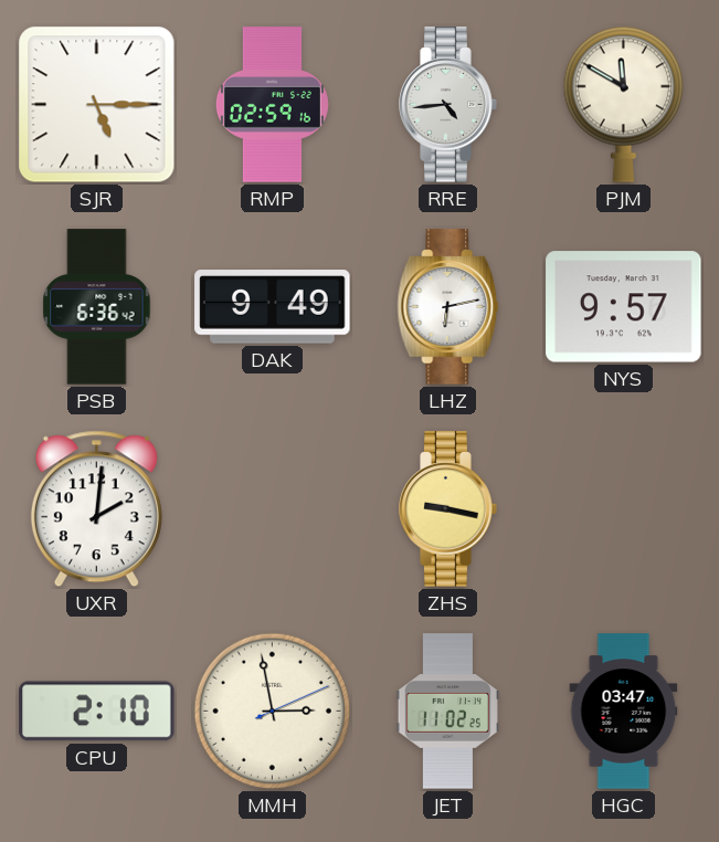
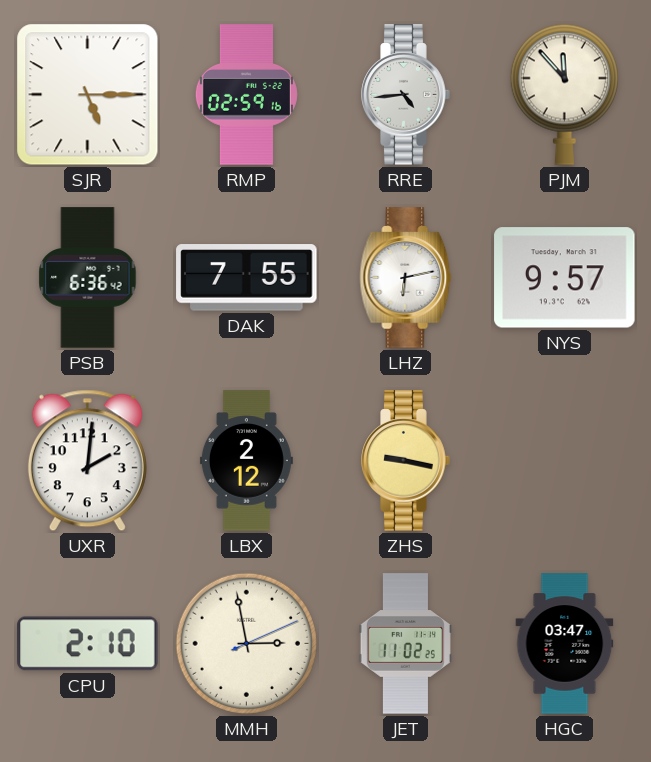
PJM: 11:50 -> 11:53
DAK: 9:49 -> 7:55
LBX: none -> 2:12
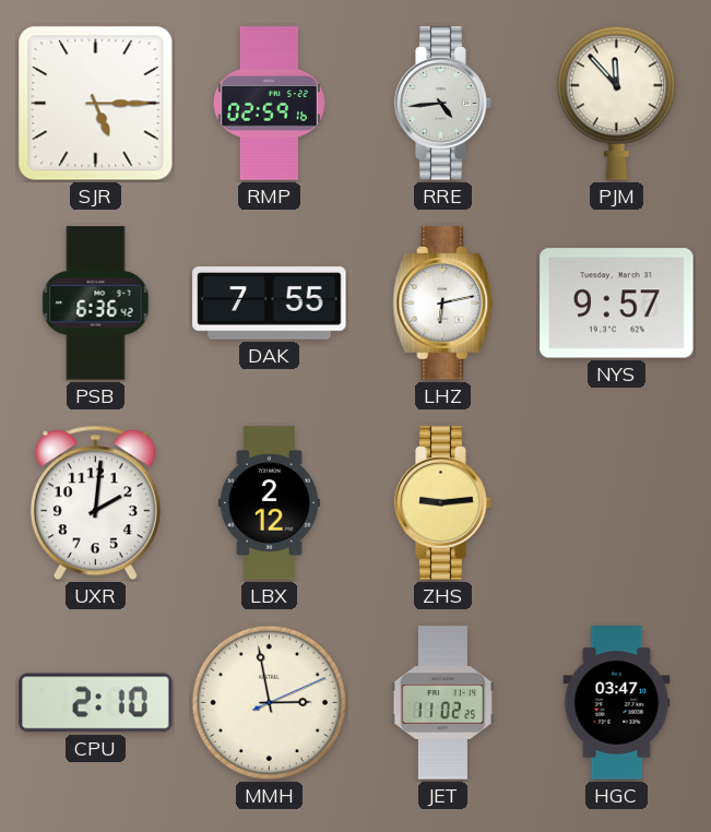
ZHS: 9:17 -> 9:14
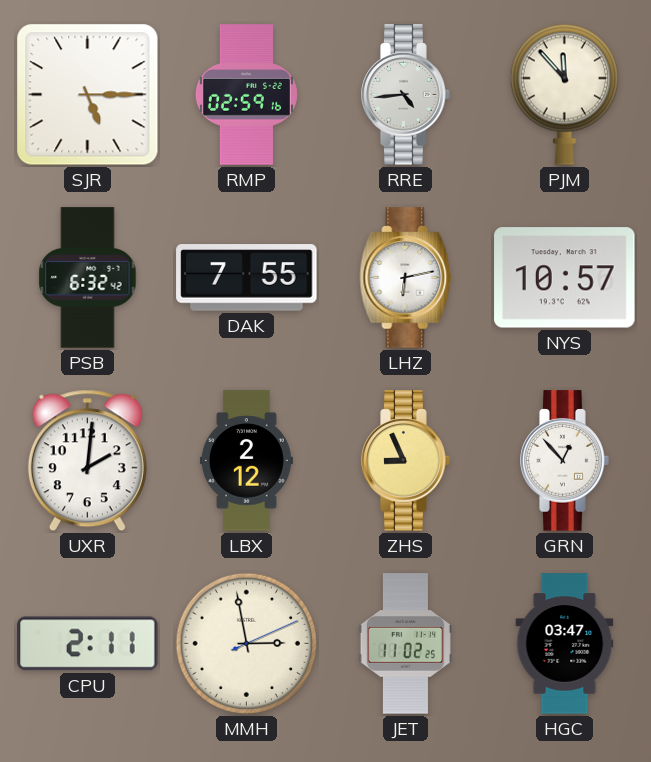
PSB: 6:36 -> 6:32
NYS: 9:57 -> 10:57
ZHS: 9:14 -> 8:56
GRN: none -> 12:53
CPU: 2:10 -> 2:11
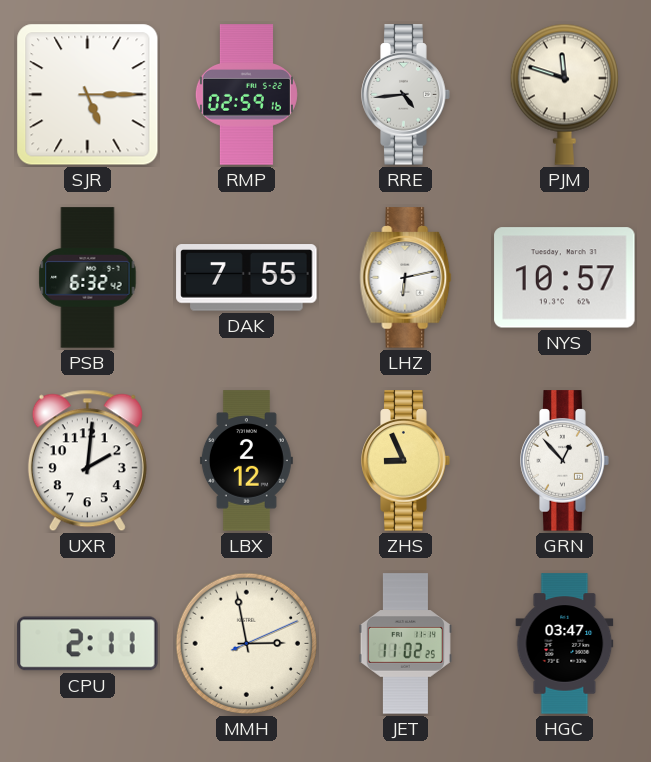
PJM: 11:53 -> 11:48
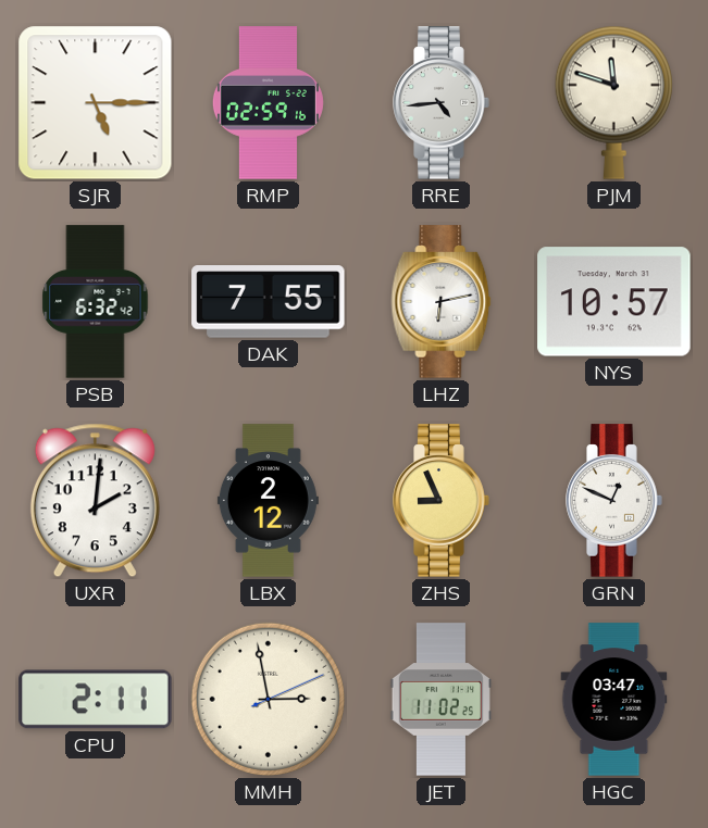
GRN: 12:53 -> 12:49
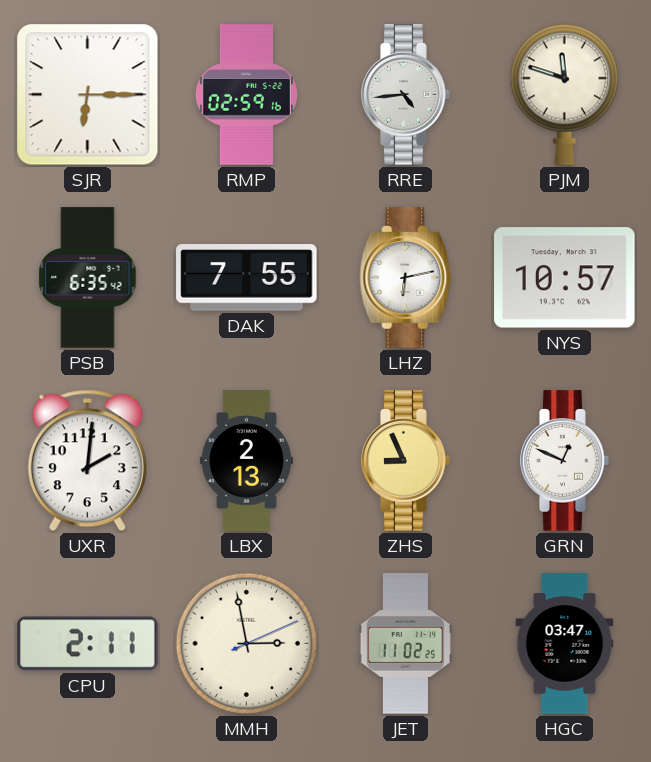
SJR: 5:15 -> 6:15
PSB: 6:32 -> 6:35
LBX: 2:12 -> 2:13
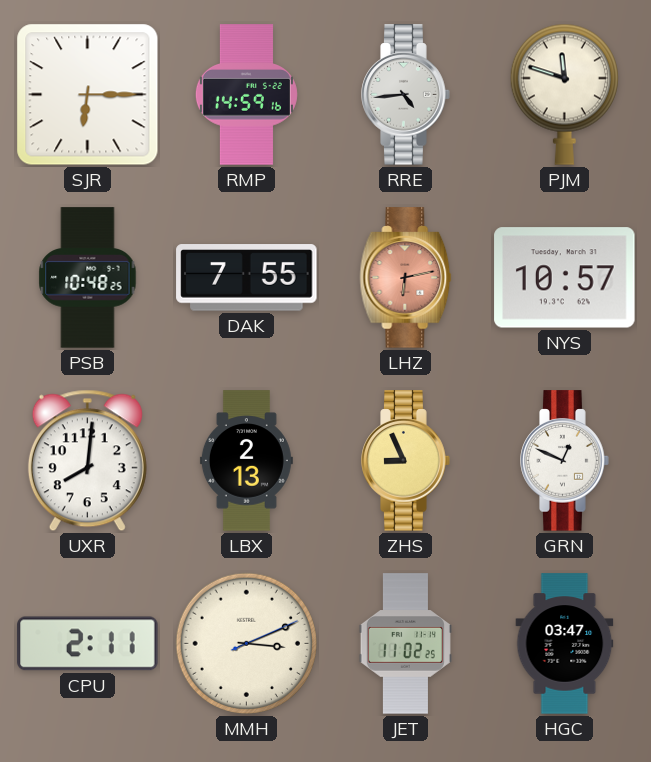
RMP: 02:59 -> 14:59
PSB: 6:35 -> 10:48
LHZ dial: white -> salmon
UXR: 2:01 -> 8:01
MMH: 2:58 -> 3:11
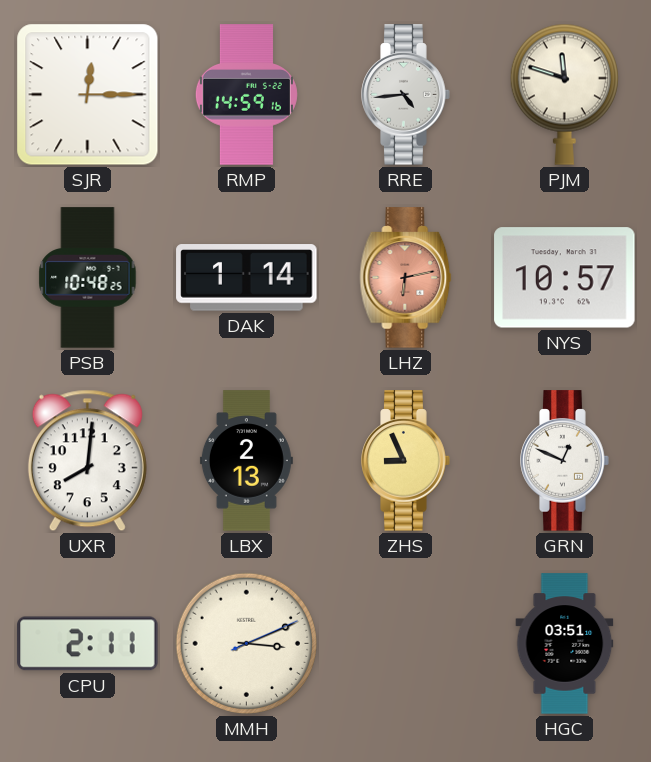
SJR: 6:15 -> 12:15
DAK: 7:55 -> 1:14
JET: 11:02 -> none
HGC: 03:47 -> 03:51
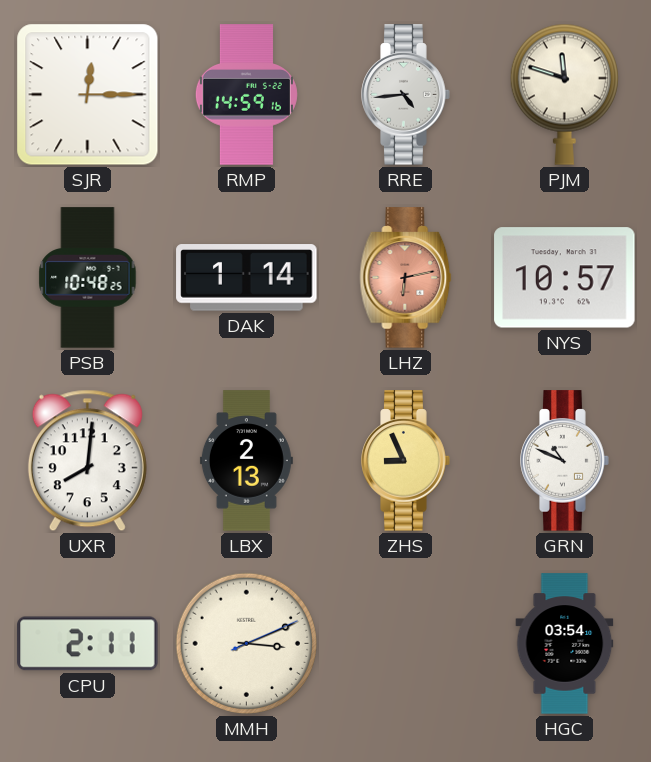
GRN: 12:49 -> 10:49
HGC: 03:51 -> 03:54
